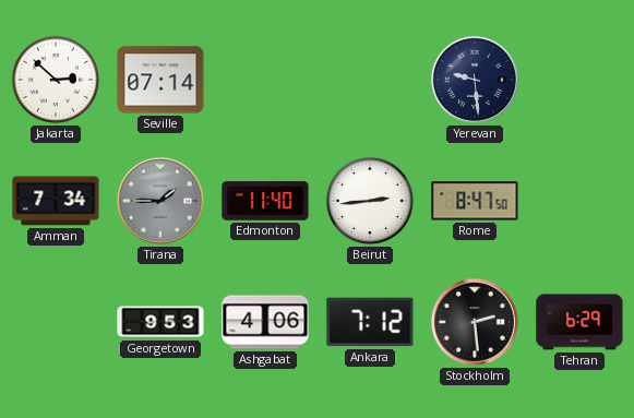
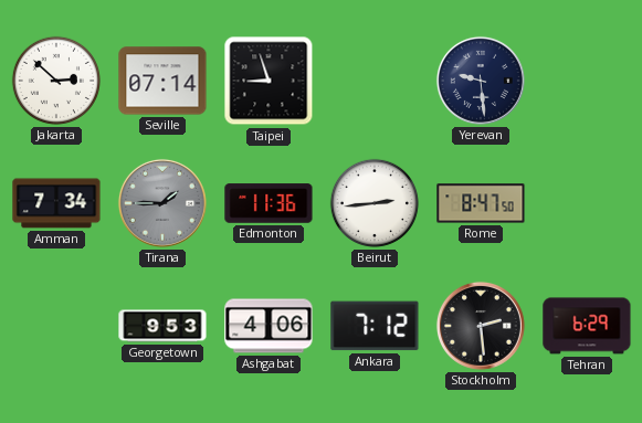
Taipei: none -> 8:57
Edmonton: 11:40 -> 11:36
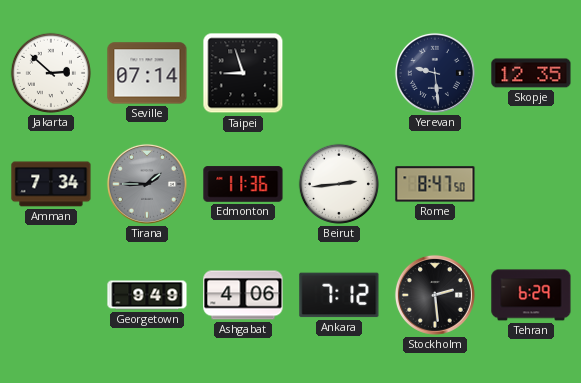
Skopje: none -> 12:35
Georgetown: 9:53 -> 9:49
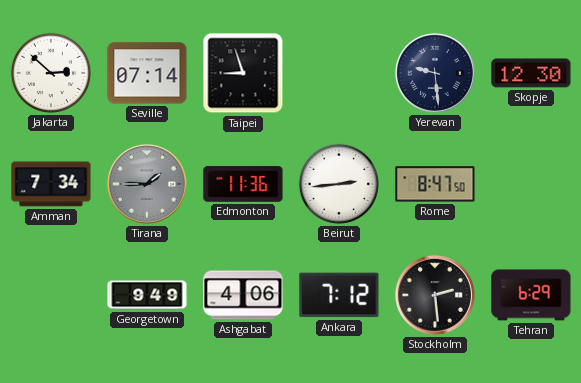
Skopje: 12:35 -> 12:30
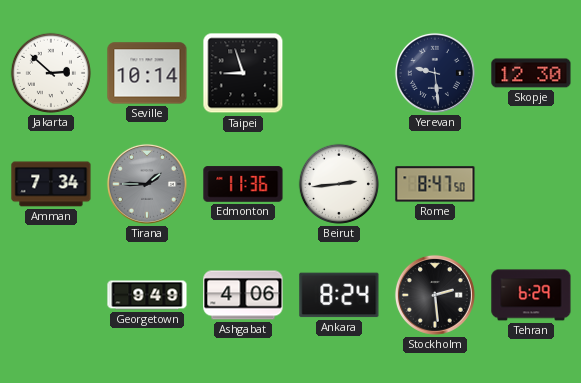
Seville: 07:14 -> 10:14
Ankara: 7:12 -> 8:24
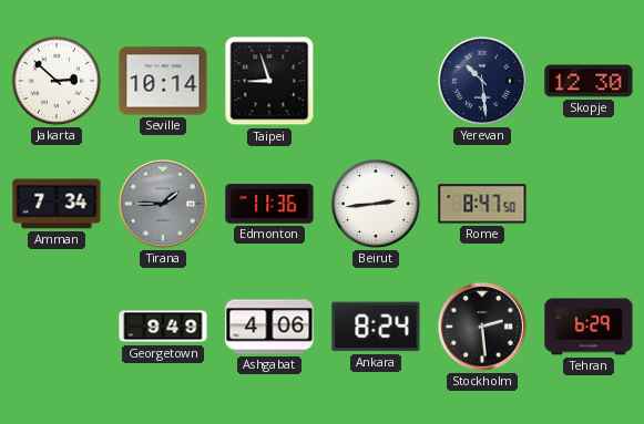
Yerevan: 9:29 -> 10:29
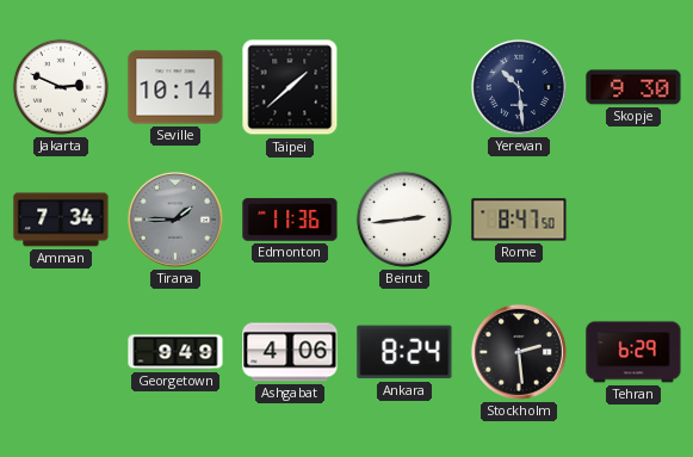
Jakarta: 2:52 -> 2:49
Taipei: 8:57 -> 1:38
Skopje: 12:30 -> 9:30
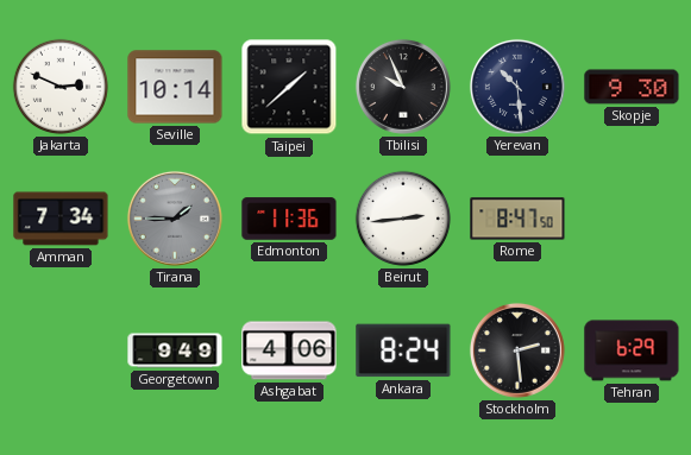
Tbilisi: none -> 9:56
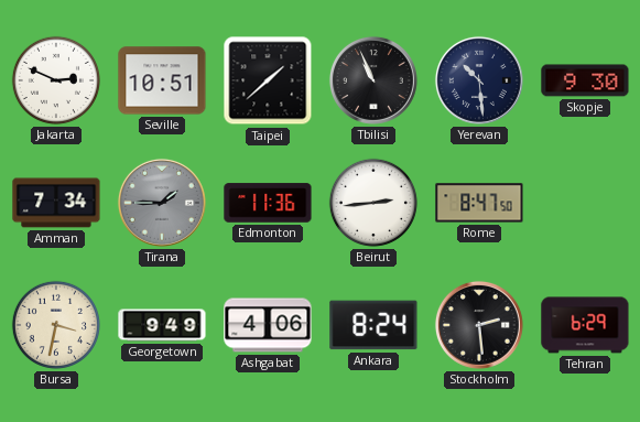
Seville: 10:14 -> 10:51
Tbilisi: 9:56 -> 10:56
Bursa: none -> 3:32
